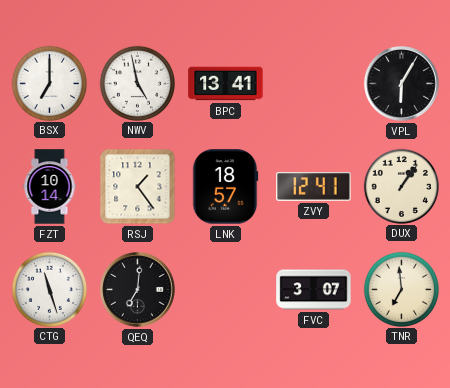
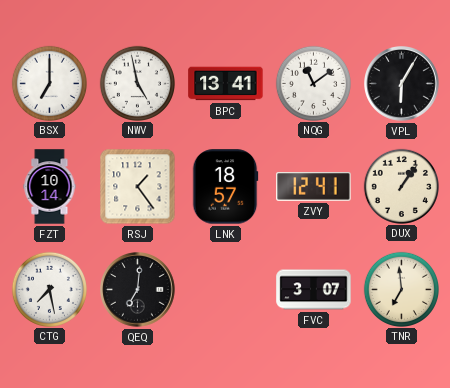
NQG: none -> 11:09
CTG: 11:27 -> 7:28
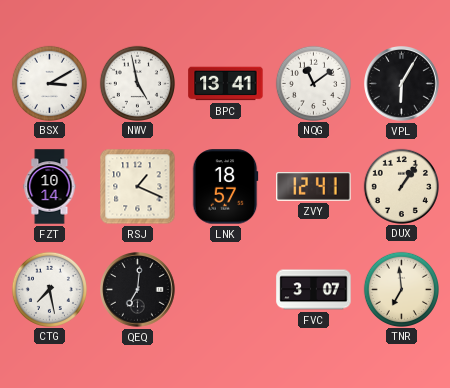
BSX: 7:00 -> 3:10
RSJ: 1:24 -> 1:19
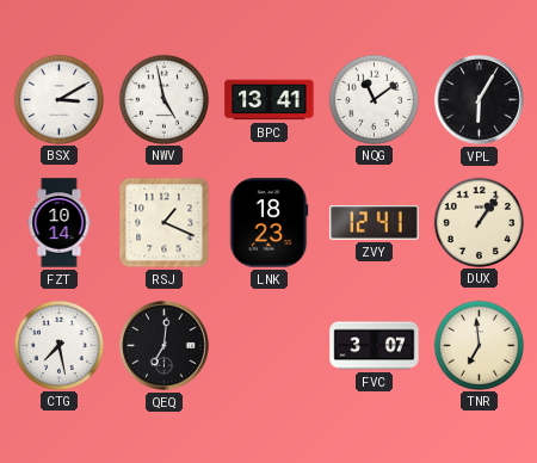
LNK: 18:57 -> 18:23
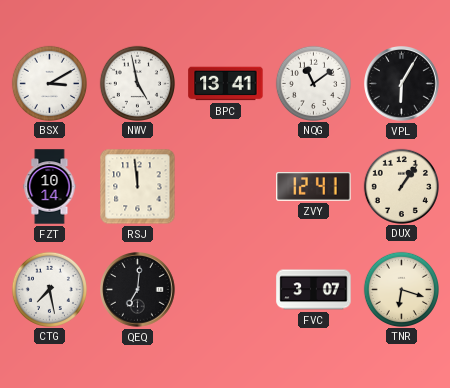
RSJ: 1:19 -> 11:59
LNK: 18:23 -> none
TNR: 6:59 -> 6:18
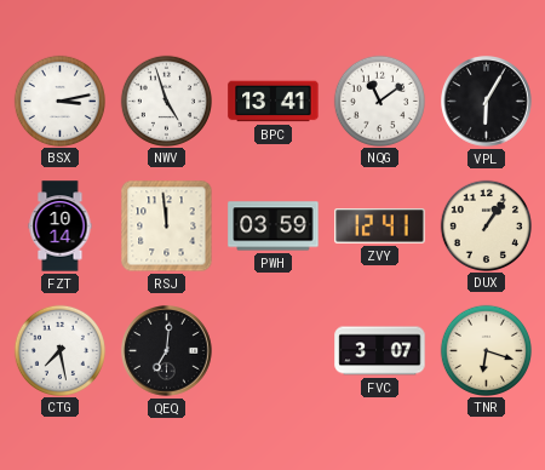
BSX: 3:10 -> 3:13
NWV: 4:58 -> 4:57
PWH: none -> 03:59
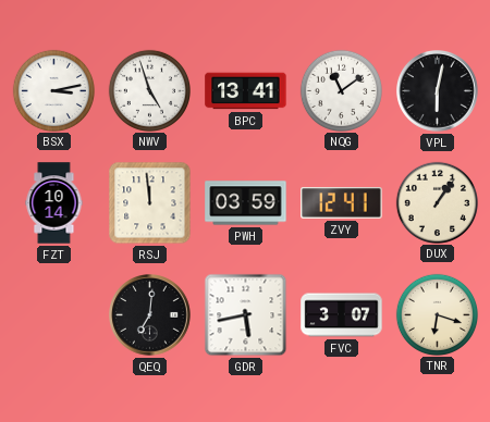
VPL: 6:05 -> 6:02
CTG: 7:28 -> none
GDR: none -> 5:43
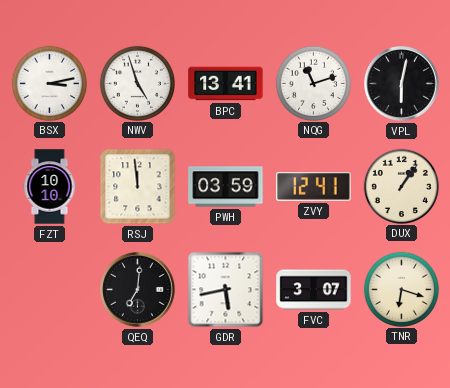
NQG: 11:09 -> 11:12
FZT: 10:14 -> 10:10
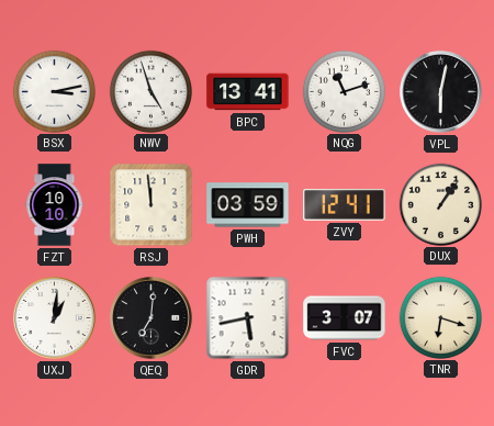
UXJ: none -> 1:01
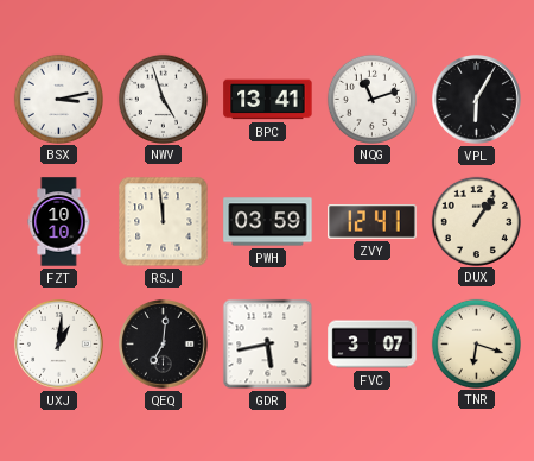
VPL: 6:02 -> 6:05
